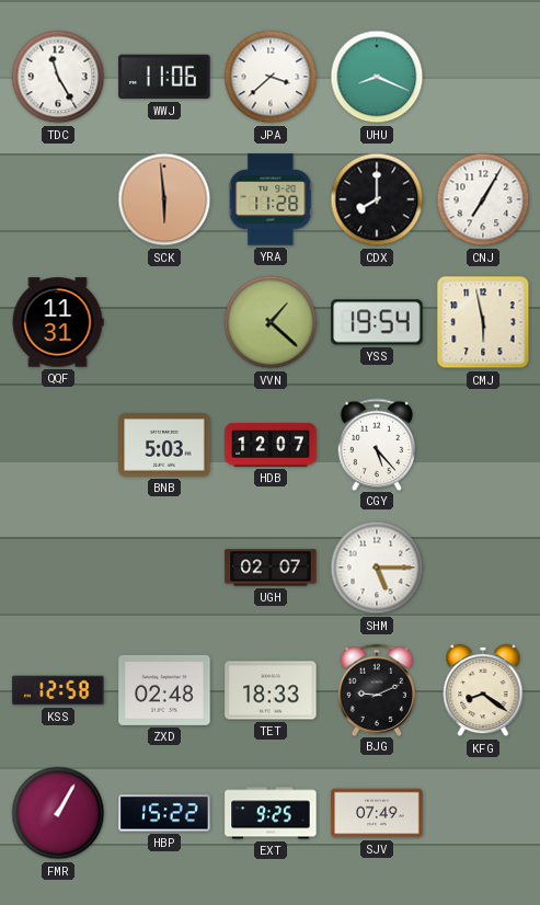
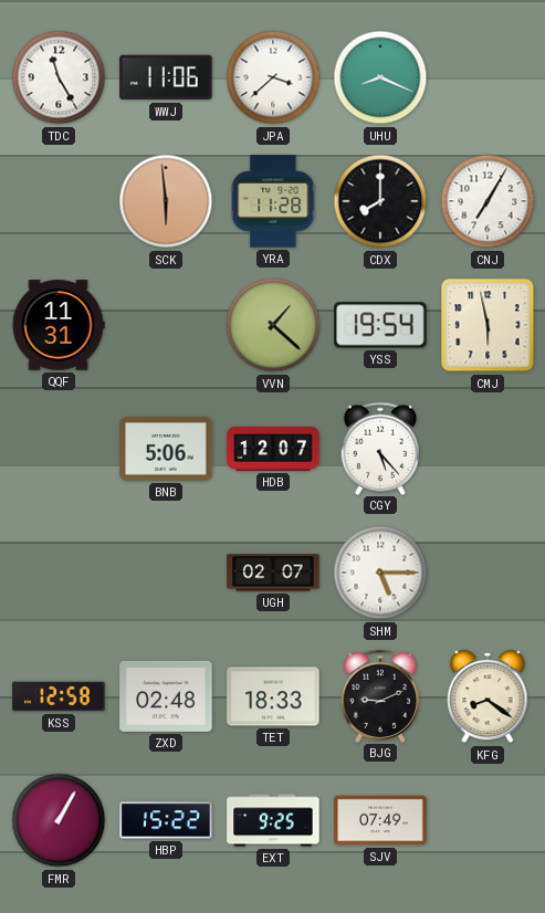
BNB: 5:03 -> 5:06
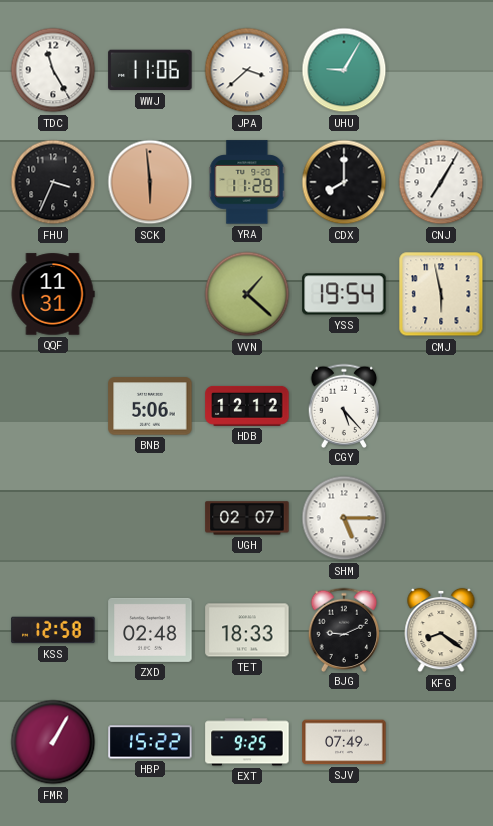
UHU: 8:19 -> 9:05
FHU: none -> 3:34
HDB: 12:07 -> 12:12
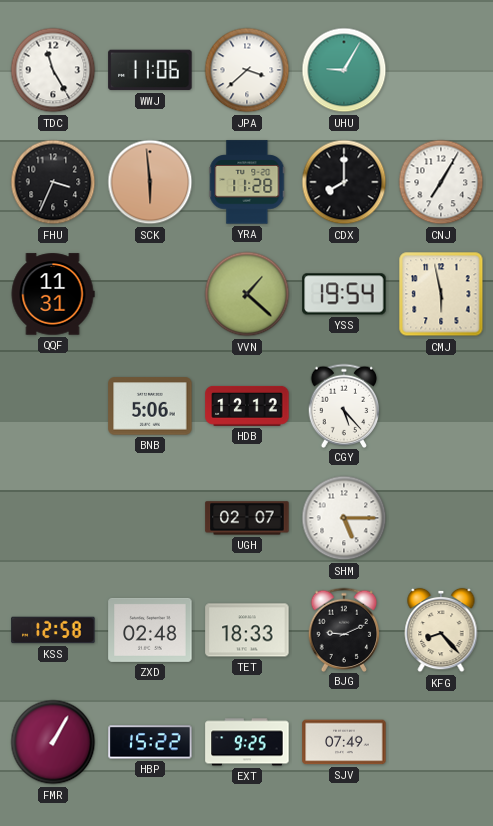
KFG: 8:21 -> 8:23
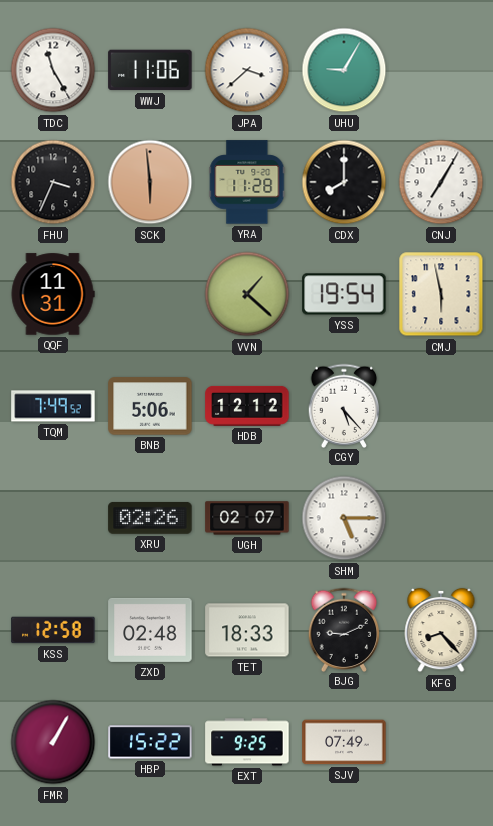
TQM: none -> 7:49
XRU: none -> 02:26
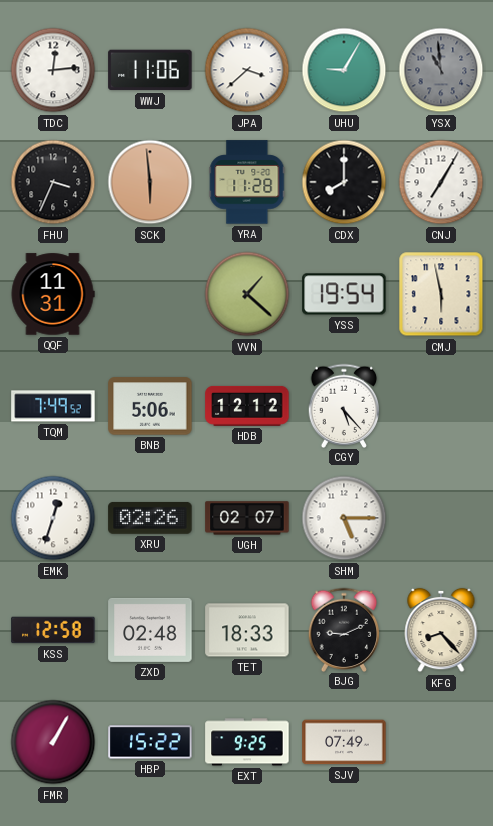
TDC: 11:25 -> 12:14
YSX: none -> 10:59
EMK: none -> 12:33
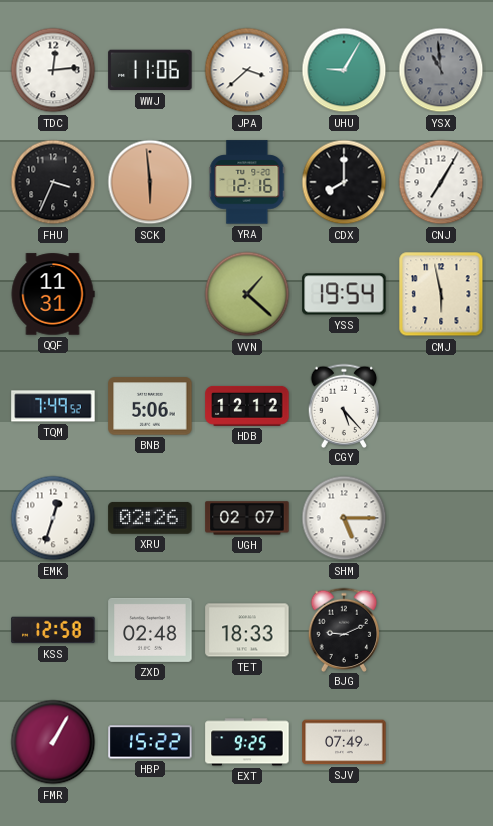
YRA: 11:28 -> 12:16
KFG: 8:23 -> none
